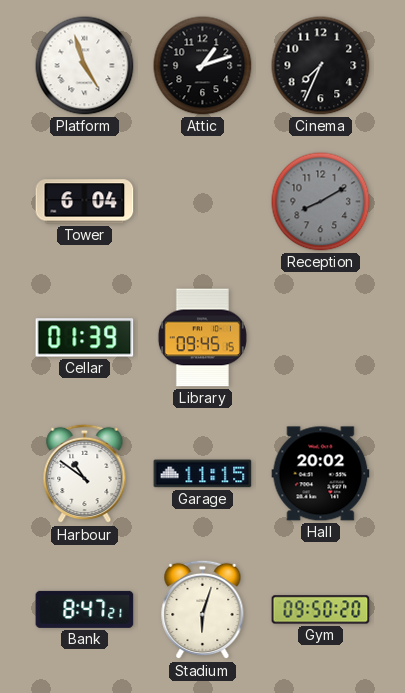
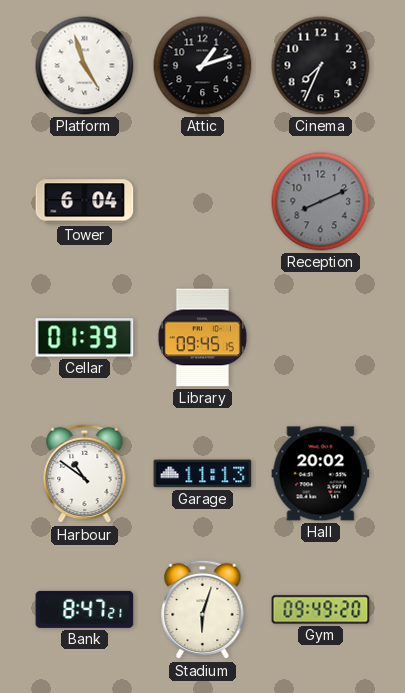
Reception: 8:10 -> 8:11
Garage: 11:15 -> 11:13
Gym: 09:50 -> 09:49
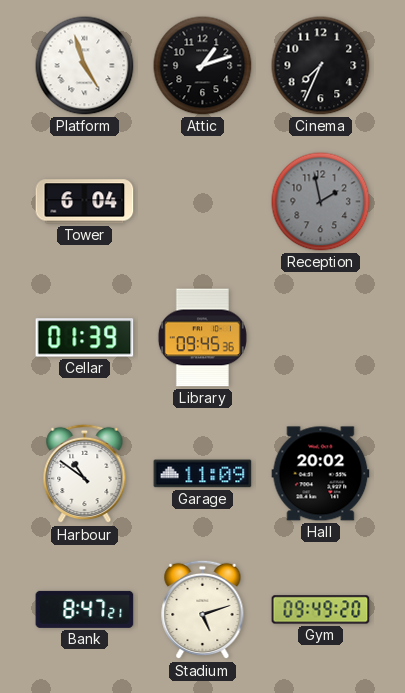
Reception: 8:11 -> 1:58
Library: 09:45:15 -> 09:45:36
Garage: 11:13 -> 11:09
Stadium: 6:03 -> 5:12
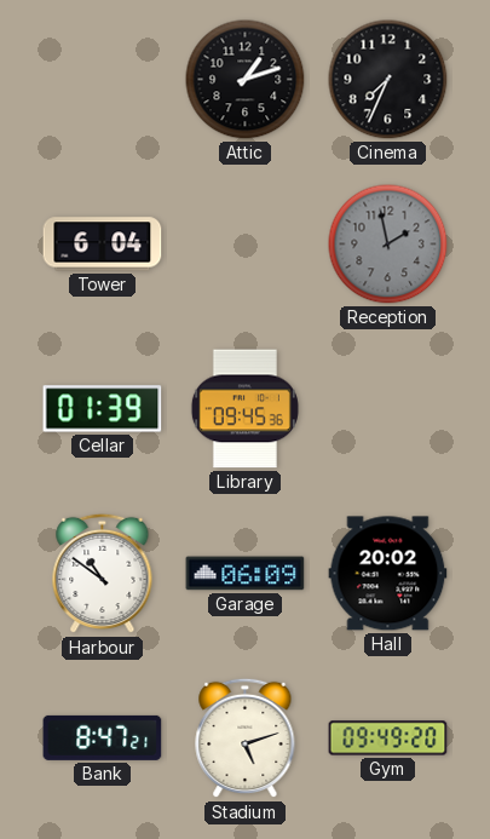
Platform: 4:57 -> none
Garage: 11:09 -> 06:09
